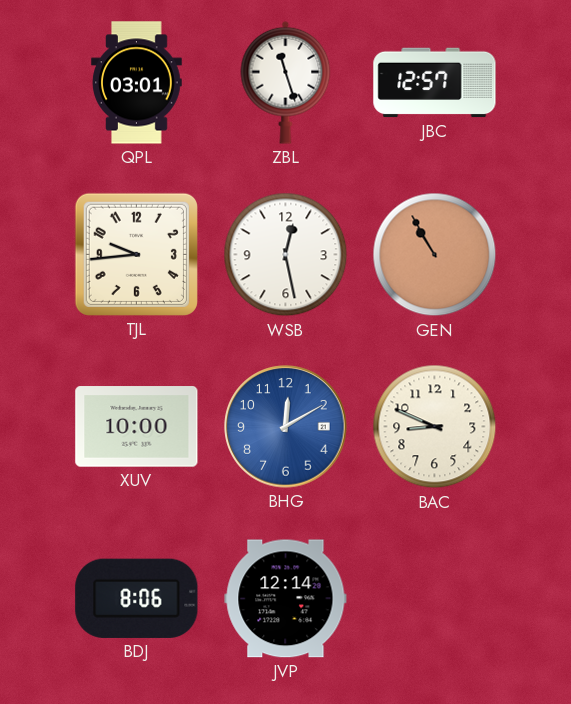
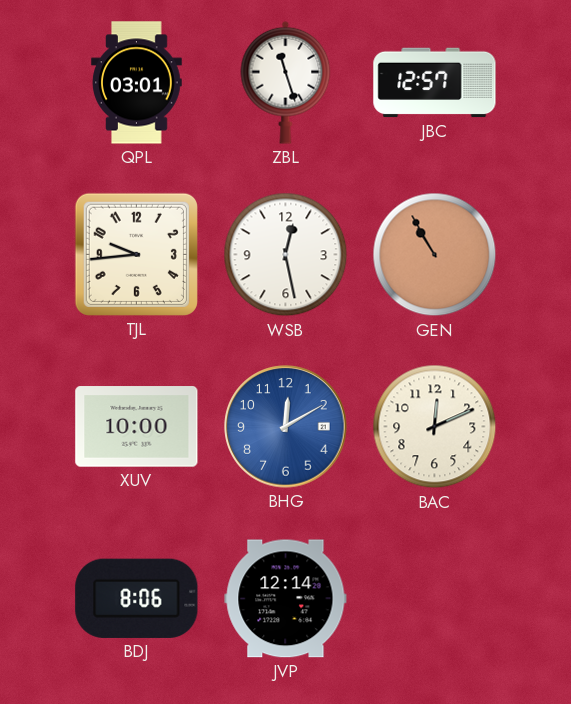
BAC: 8:49 -> 12:11
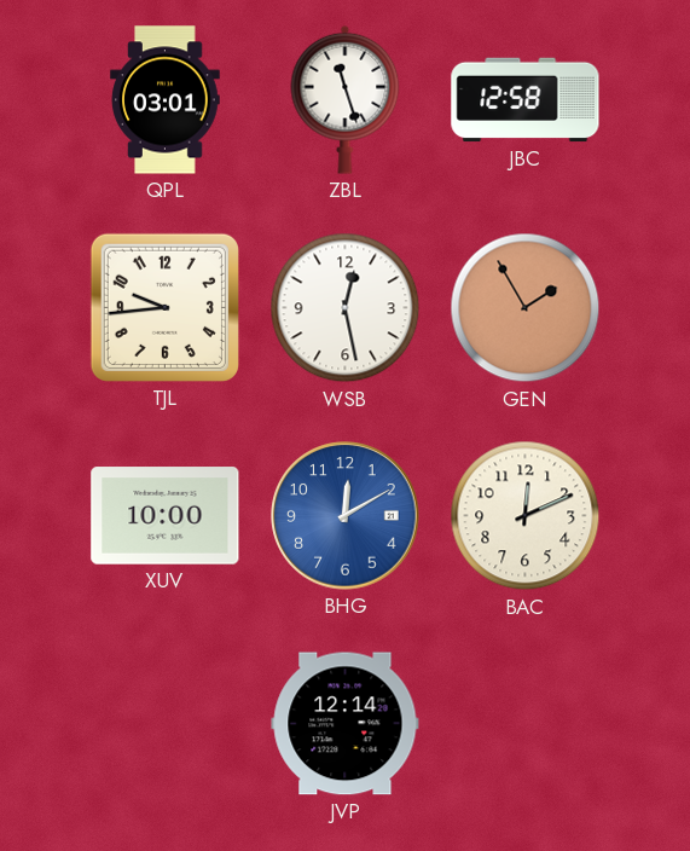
JBC: 12:57 -> 12:58
GEN: 10:55 -> 1:55
BDJ: 8:06 -> none
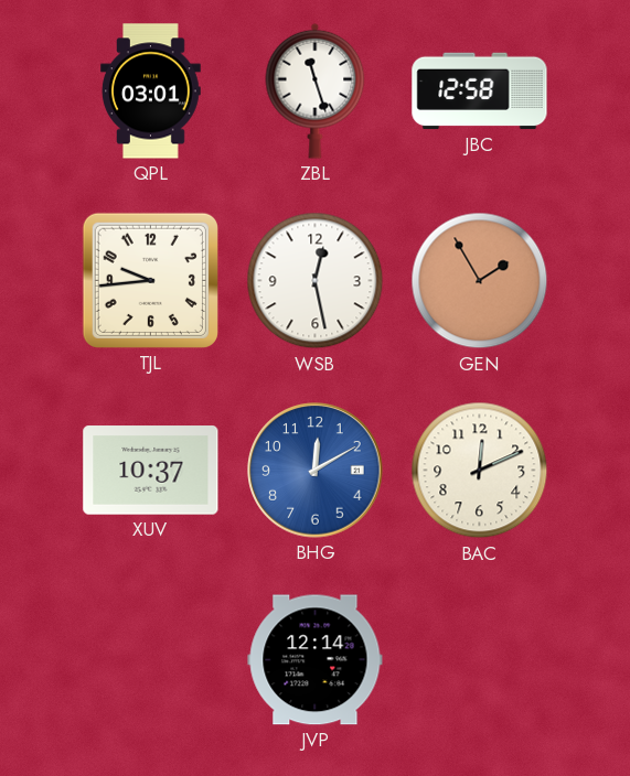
XUV: 10:00 -> 10:37
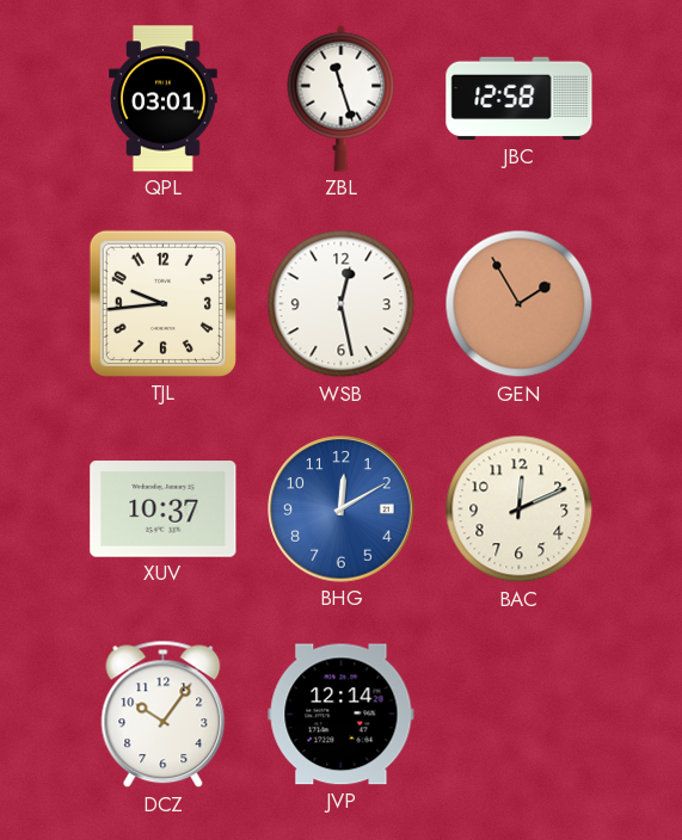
DCZ: none -> 10:06
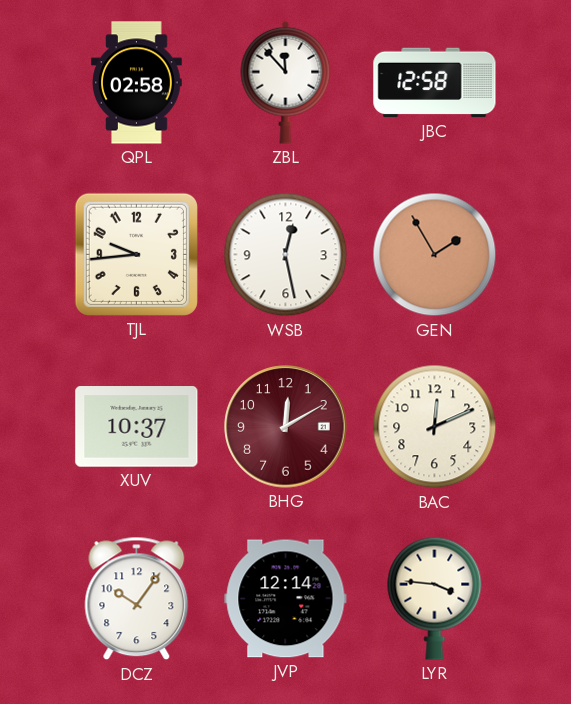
QPL: 03:01 -> 02:58
ZBL: 11:27 -> 11:53
BHG dial: blue -> burgundy
LYR: none -> 3:46
